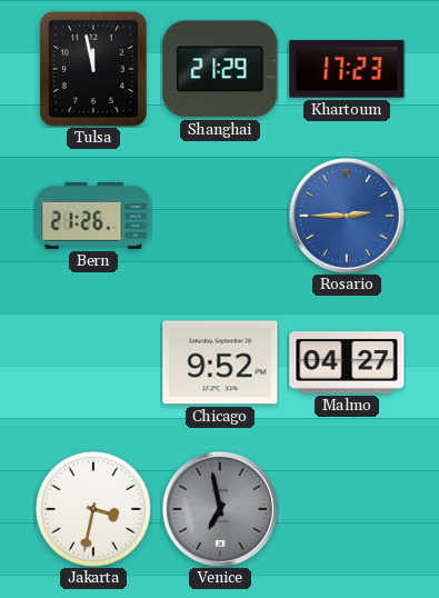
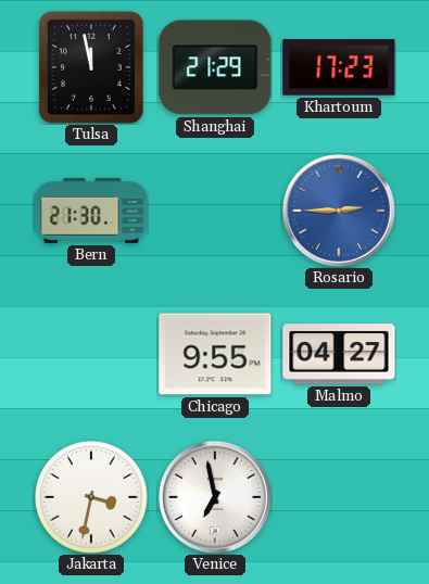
Bern: 21:26 -> 21:30
Chicago: 9:52 -> 9:55
Venice dial: grey -> white
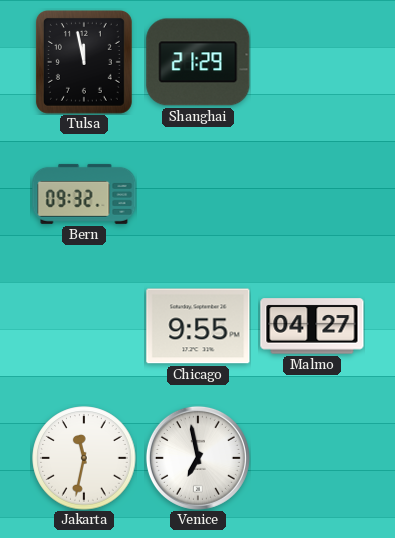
Khartoum: 17:23 -> none
Bern: 21:30 -> 09:32
Rosario: 2:45 -> none
Jakarta: 3:32 -> 11:32
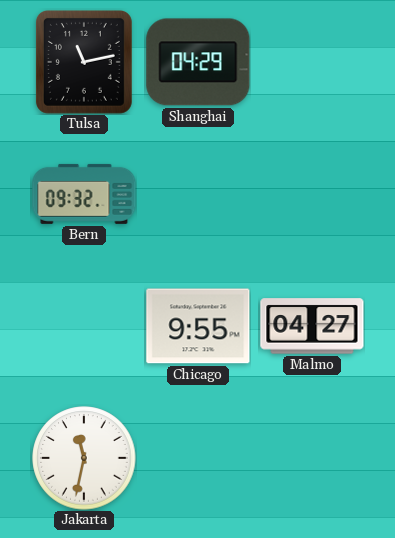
Tulsa: 11:58 -> 11:13
Shanghai: 21:29 -> 04:29
Venice: 6:58 -> none
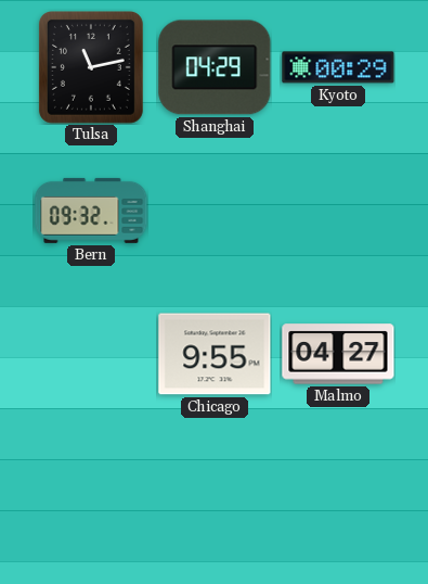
Kyoto: none -> 00:29
Jakarta: 11:32 -> none
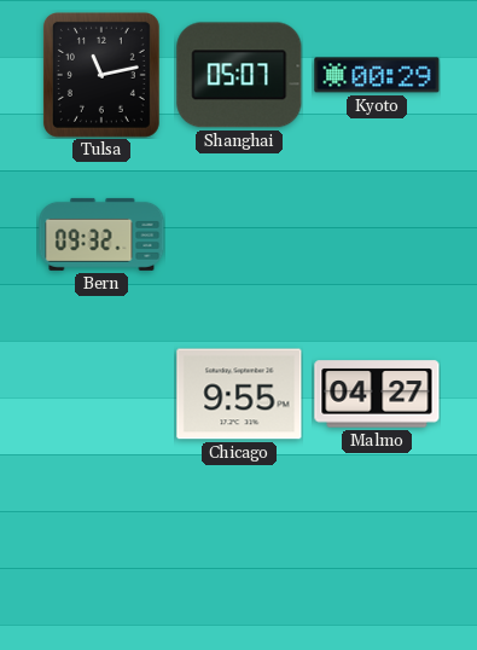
Shanghai: 04:29 -> 05:07
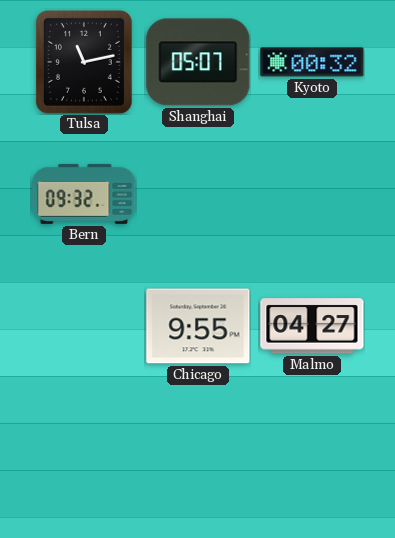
Kyoto: 00:29 -> 00:32
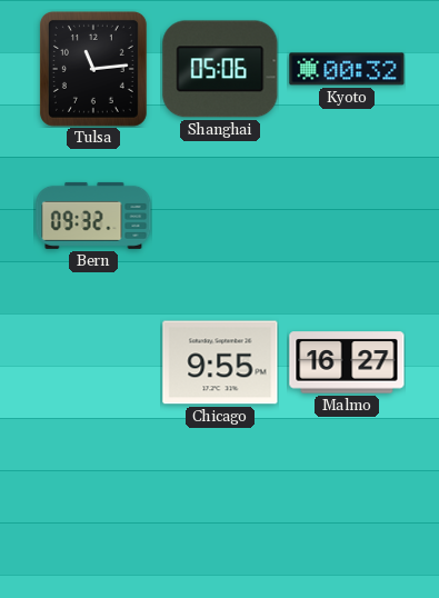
Tulsa: 11:13 -> 11:14
Shanghai: 05:07 -> 05:06
Malmo: 04:27 -> 16:27
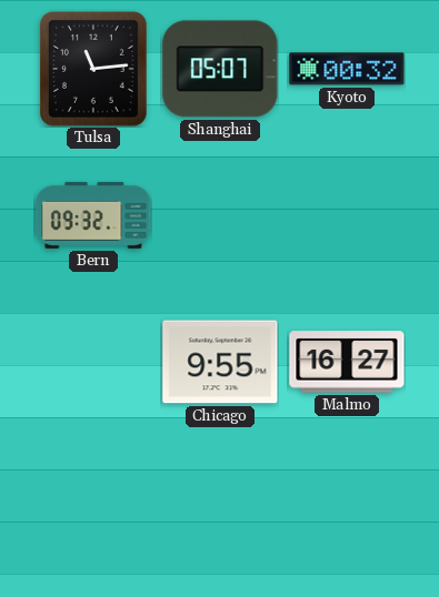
Shanghai: 05:06 -> 05:07
